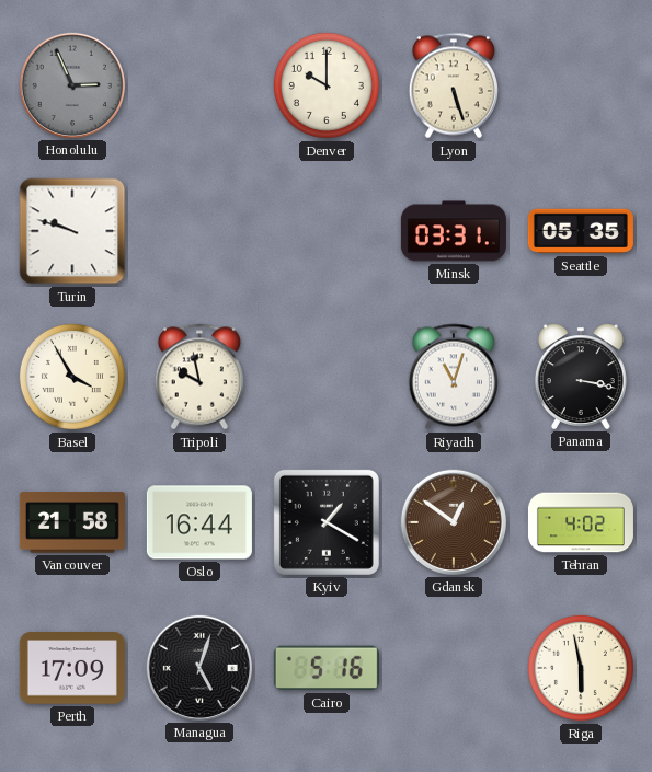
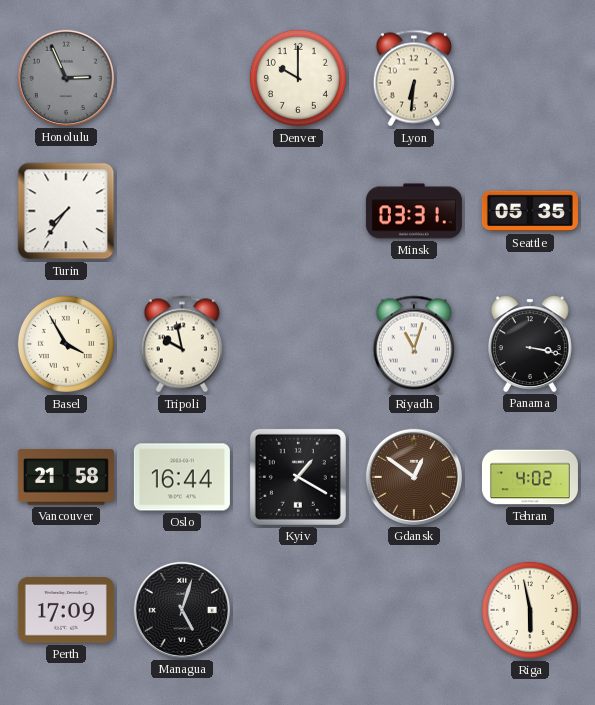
Lyon: 5:27 -> 6:31
Turin: 9:48 -> 7:36
Cairo: 5:16 -> none
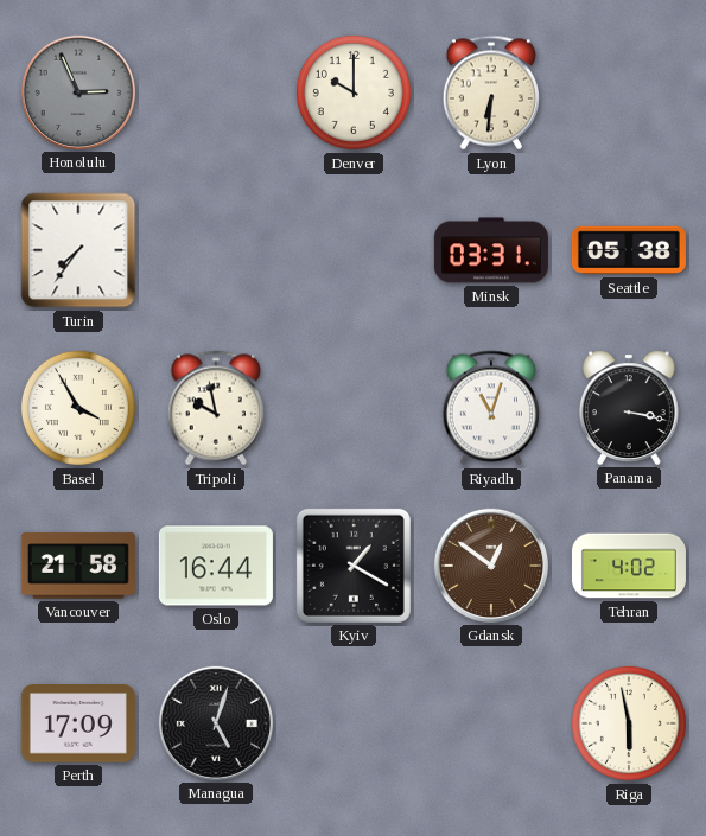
Seattle: 05:35 -> 05:38
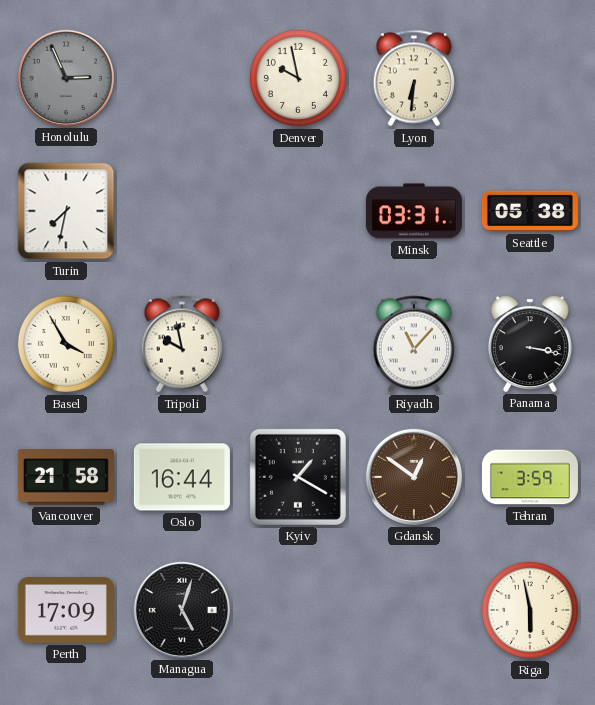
Denver: 10:00 -> 9:58
Turin: 7:36 -> 7:32
Riyadh: 11:03 -> 11:07
Tehran: 4:02 -> 3:59
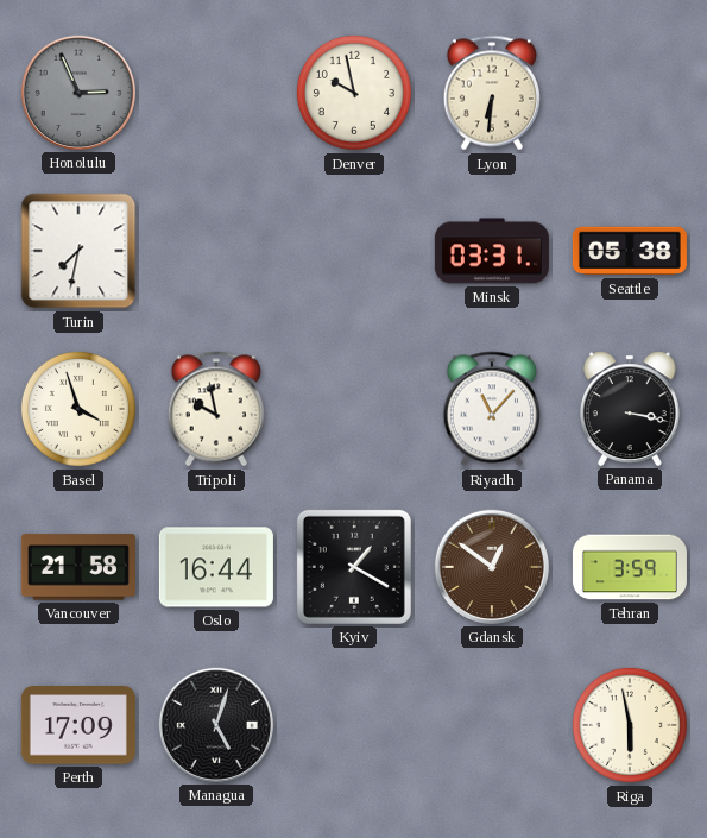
Basel: 3:55 -> 3:57
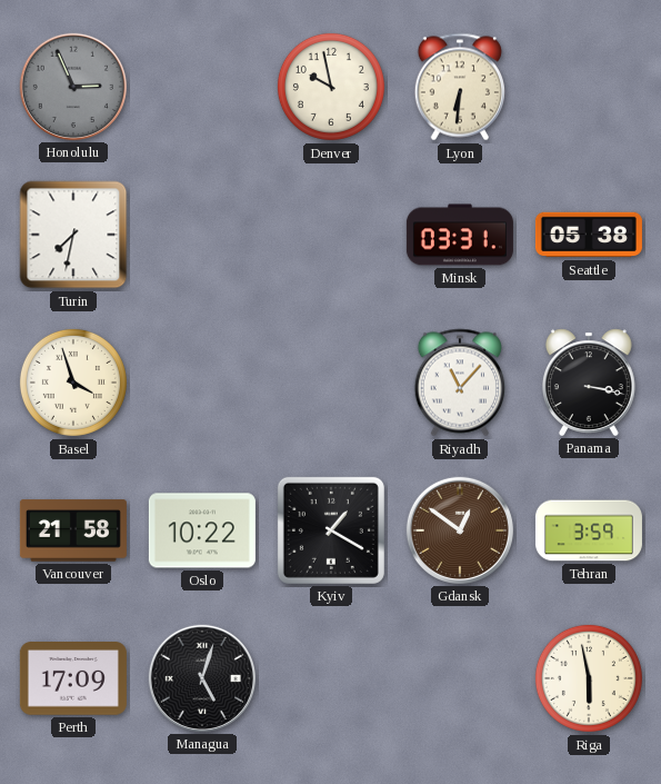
Tripoli: 9:58 -> none
Oslo: 16:44 -> 10:22
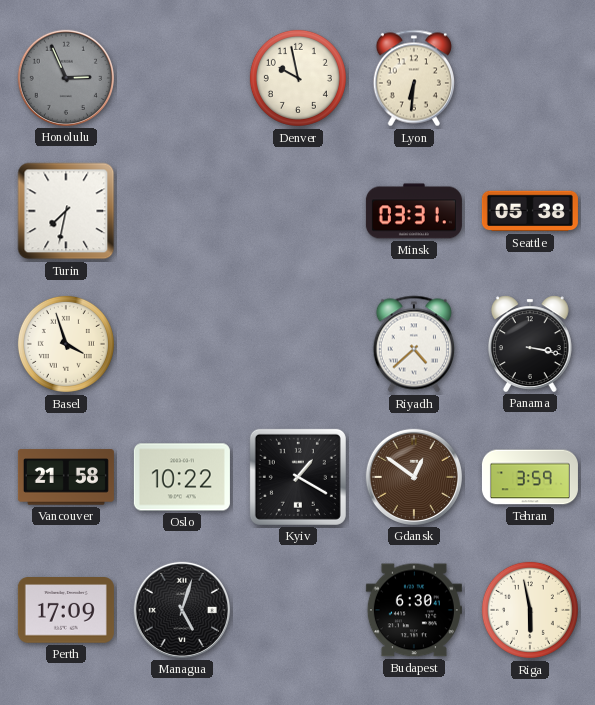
Riyadh: 11:07 -> 4:38
Budapest: none -> 6:30
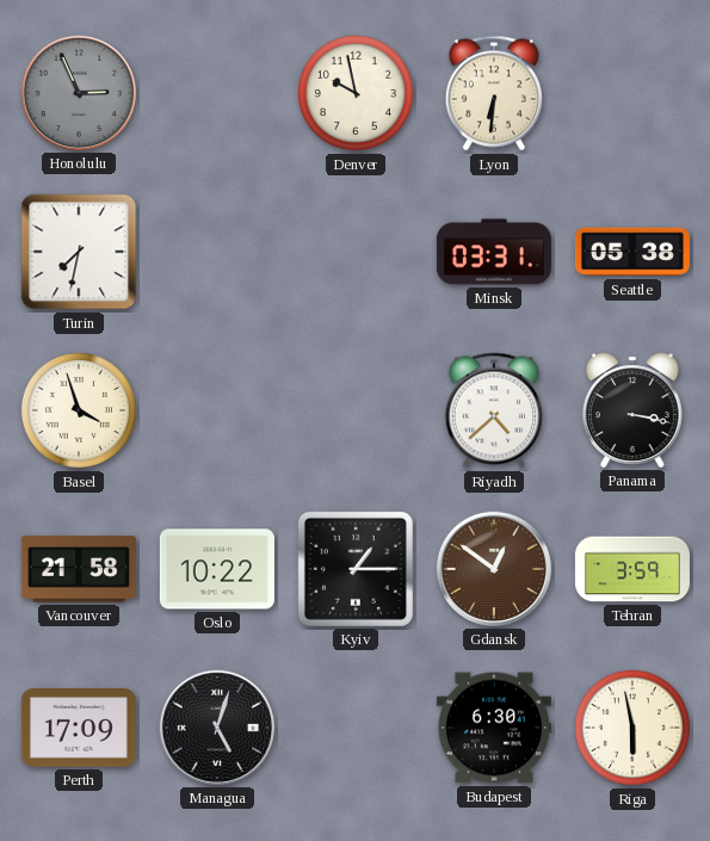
Kyiv: 1:20 -> 1:15
